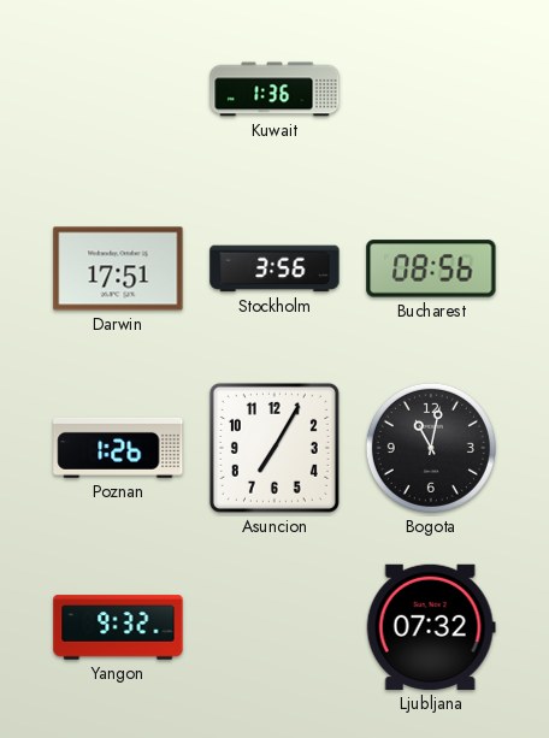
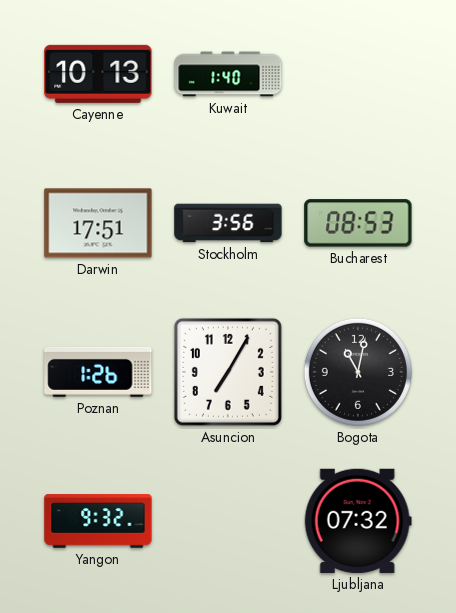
Cayenne: none -> 10:13
Kuwait: 1:36 -> 1:40
Bucharest: 08:56 -> 08:53
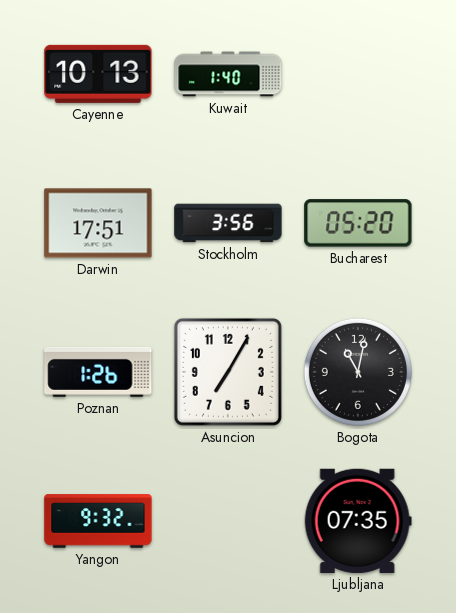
Bucharest: 08:53 -> 05:20
Ljubljana: 07:32 -> 07:35
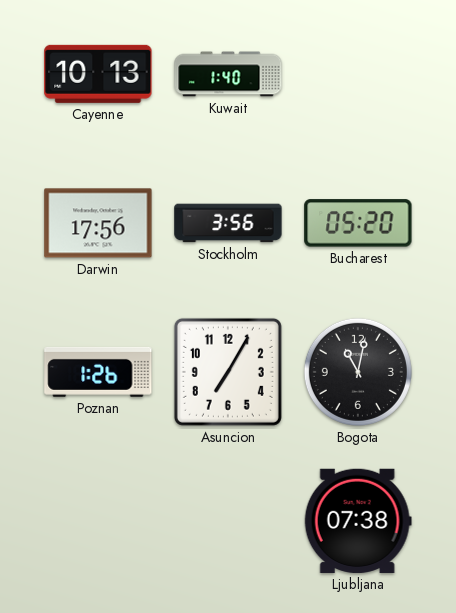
Darwin: 17:51 -> 17:56
Yangon: 9:32 -> none
Ljubljana: 07:35 -> 07:38
